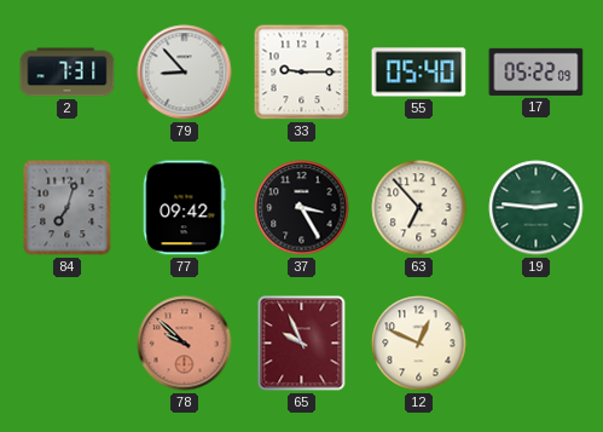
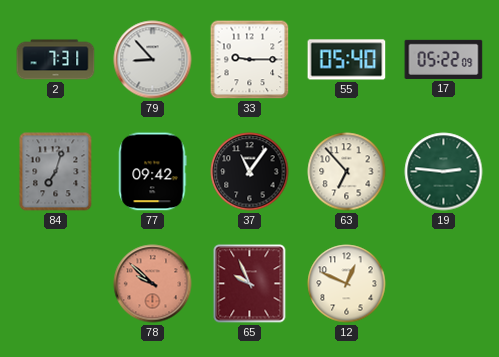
37: 3:25 -> 11:06
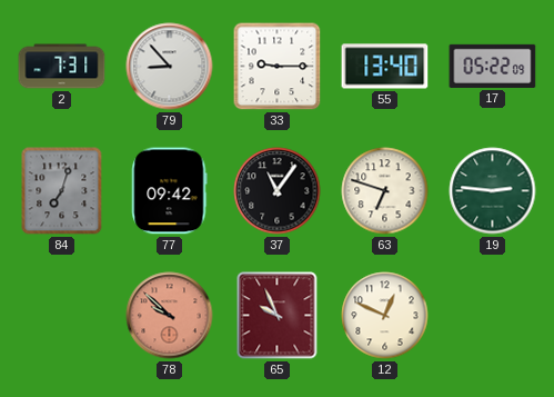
55: 05:40 -> 13:40
63: 6:53 -> 6:48
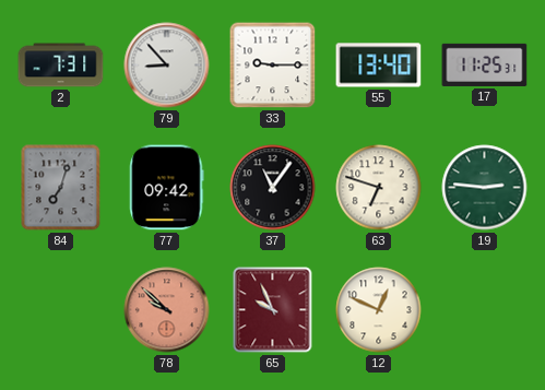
17: 05:22 -> 11:25
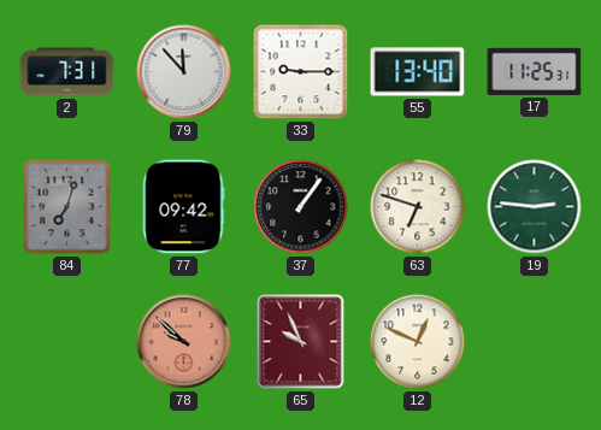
79: 8:53 -> 11:53
37: 11:06 -> 1:06
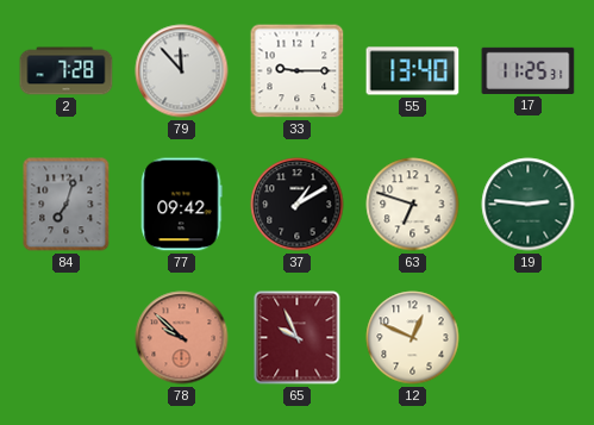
2: 7:31 -> 7:28
37: 1:06 -> 1:10
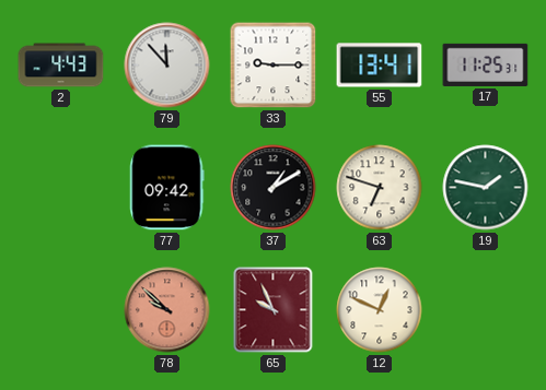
2: 7:28 -> 4:43
55: 13:40 -> 13:41
84: 7:03 -> none
19: 2:46 -> 1:47
